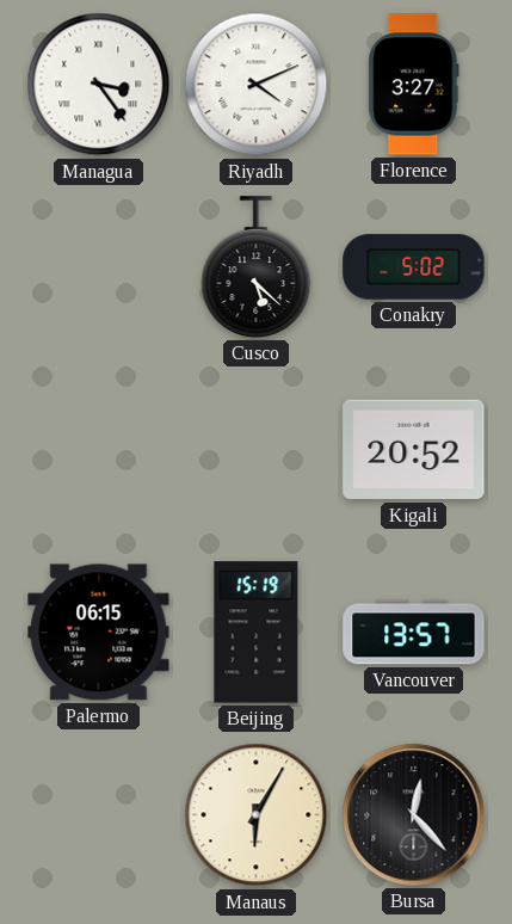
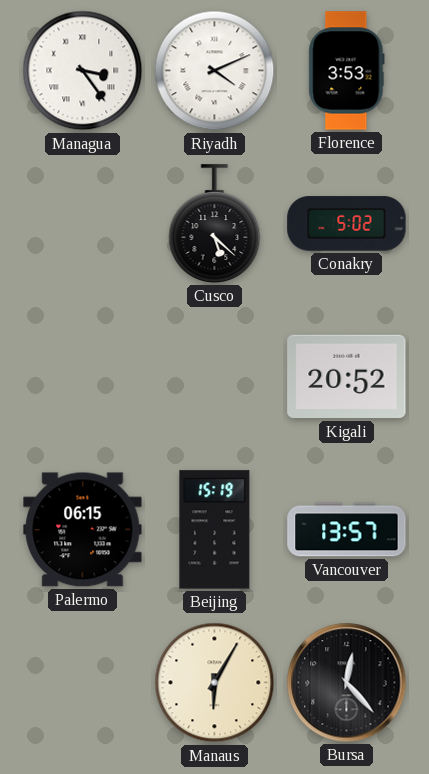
Florence: 3:27 -> 3:53
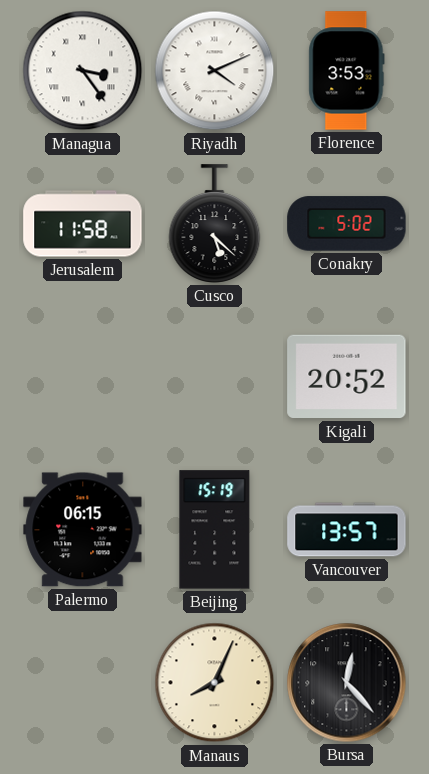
Jerusalem: none -> 11:58
Manaus: 6:05 -> 8:04
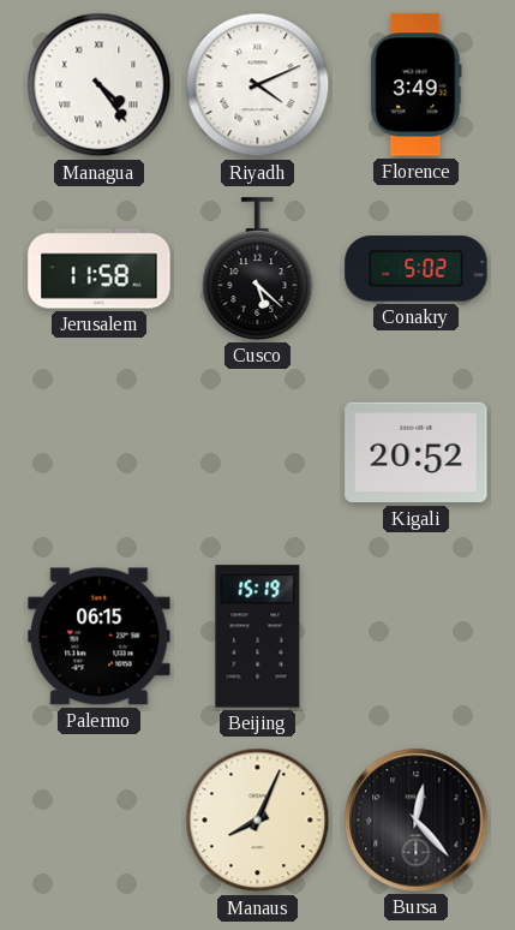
Managua: 3:24 -> 4:24
Florence: 3:53 -> 3:49
Vancouver: 13:57 -> none
